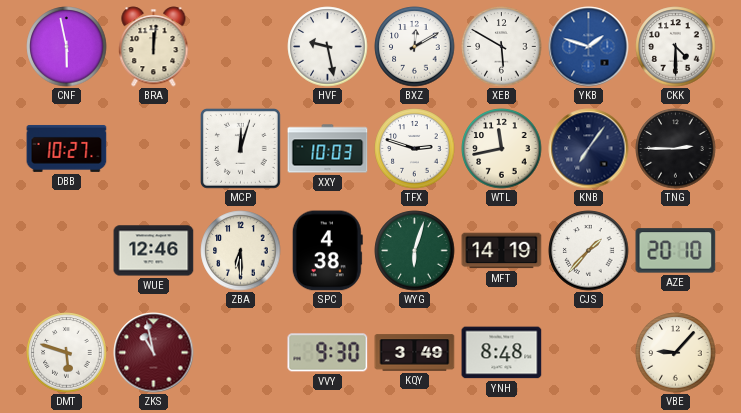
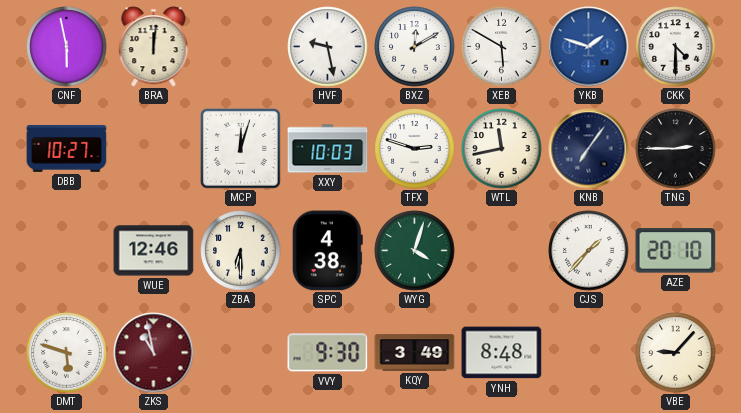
WYG: 6:03 -> 4:03
MFT: 14:19 -> none
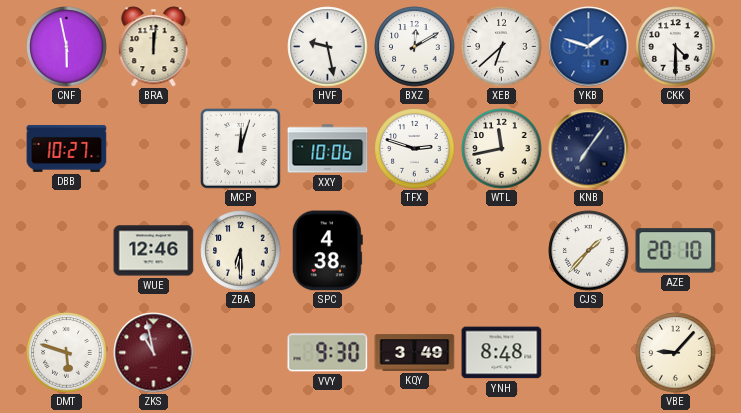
XEB: 5:50 -> 6:38
XXY: 10:03 -> 10:06
TNG: 2:45 -> none
WYG: 4:03 -> none
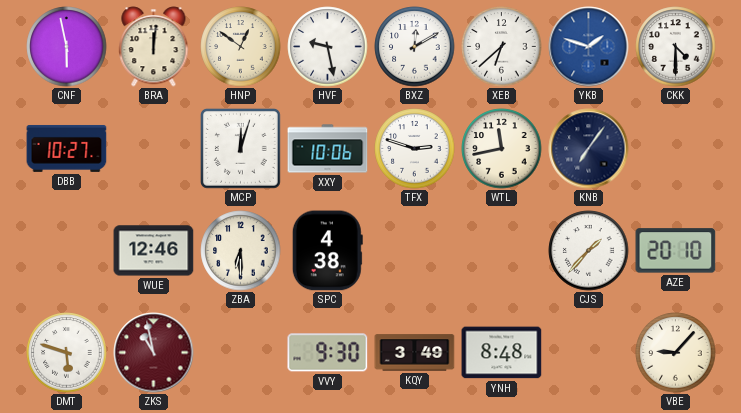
HNP: none -> 12:51
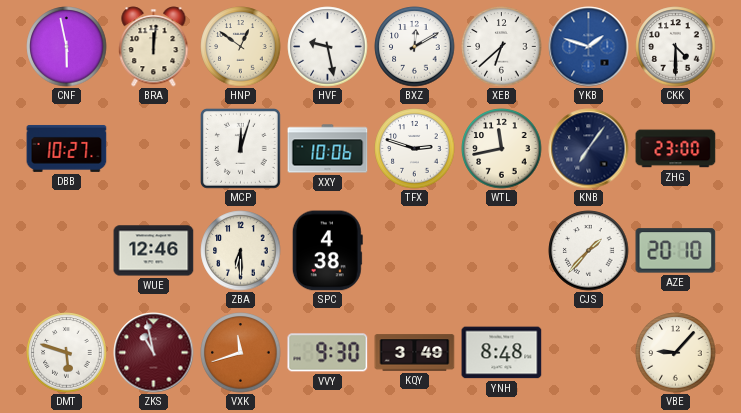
ZHG: none -> 23:00
VXK: none -> 11:42
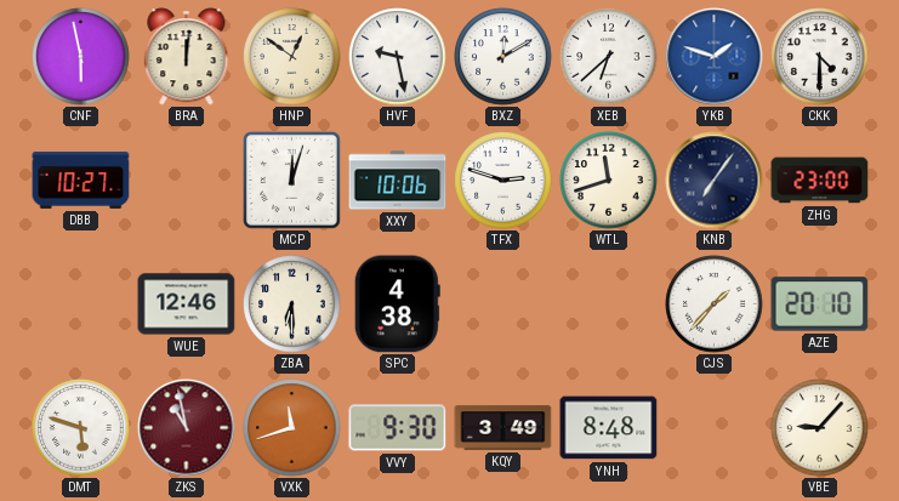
WTL: 11:43 -> 11:42
